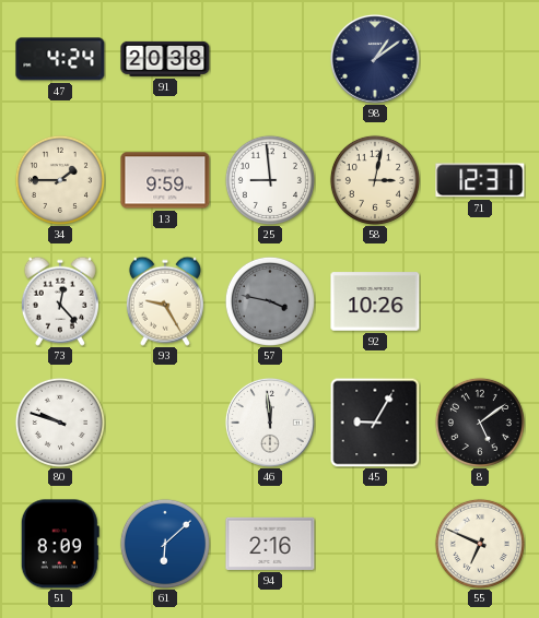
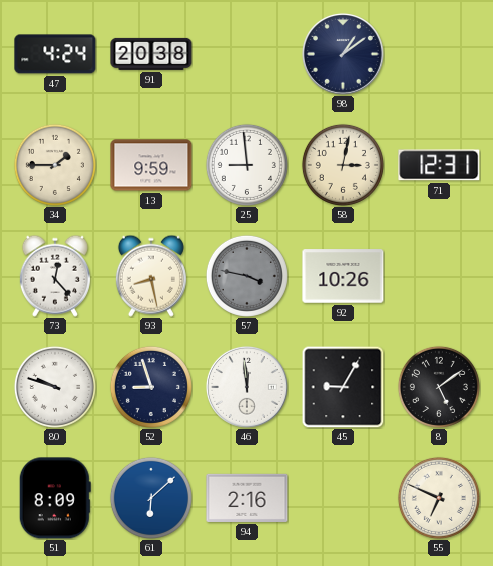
93: 9:25 -> 8:28
52: none -> 8:57
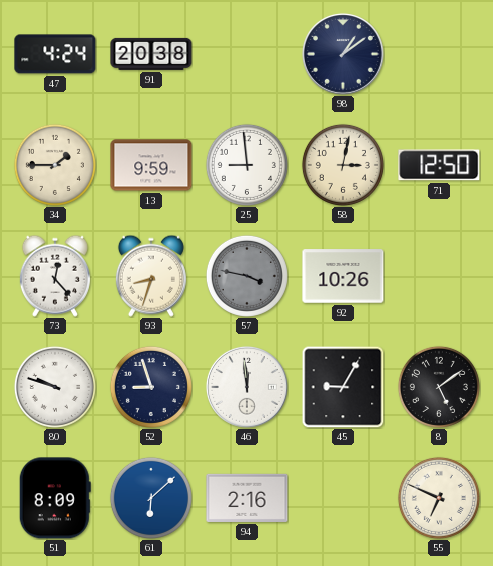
71: 12:31 -> 12:50
93: 8:28 -> 8:33
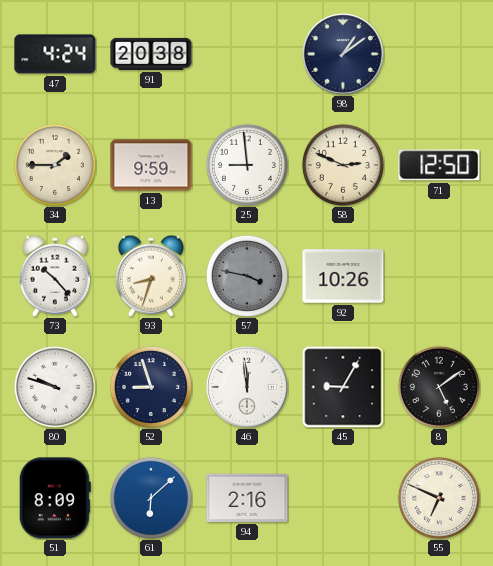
58: 3:02 -> 2:49
73: 12:23 -> 10:23
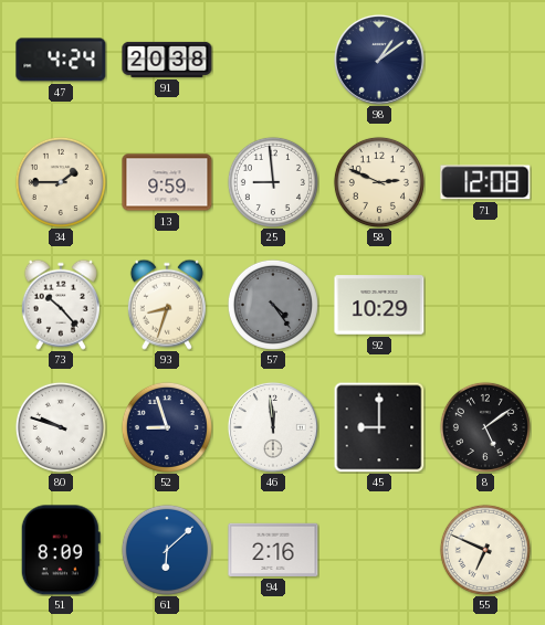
71: 12:50 -> 12:08
57: 3:47 -> 4:24
92: 10:26 -> 10:29
45: 9:05 -> 9:00
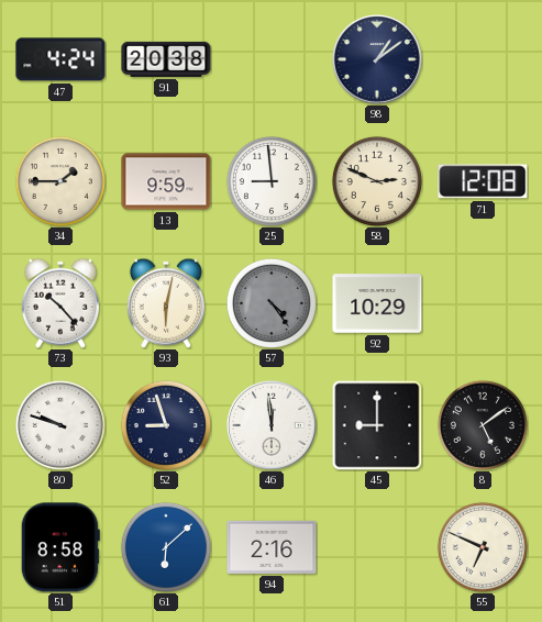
93: 8:33 -> 6:02
51: 8:09 -> 8:58
